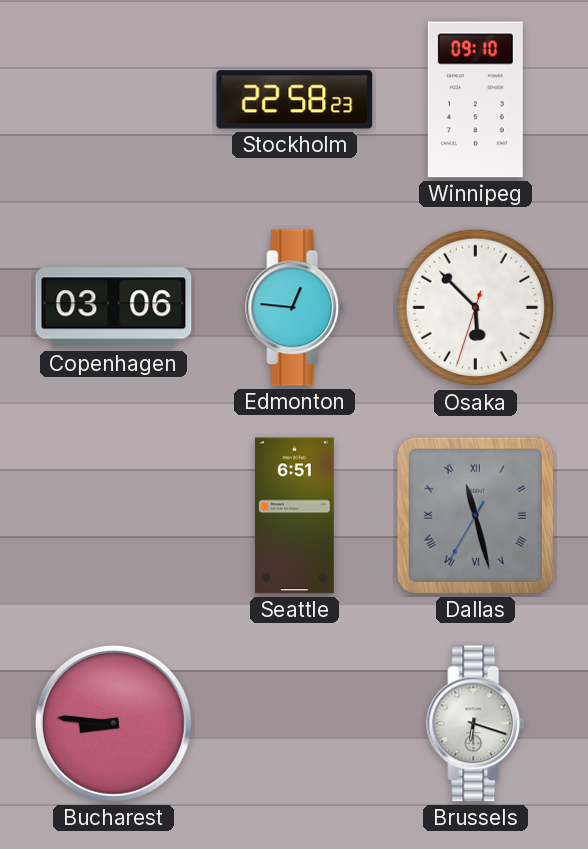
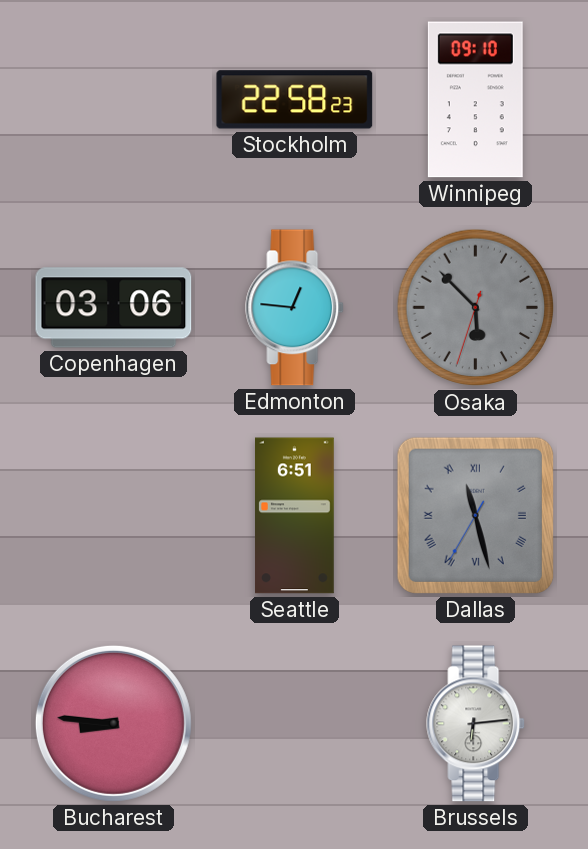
Osaka dial: white -> grey
Brussels: 6:18 -> 6:14
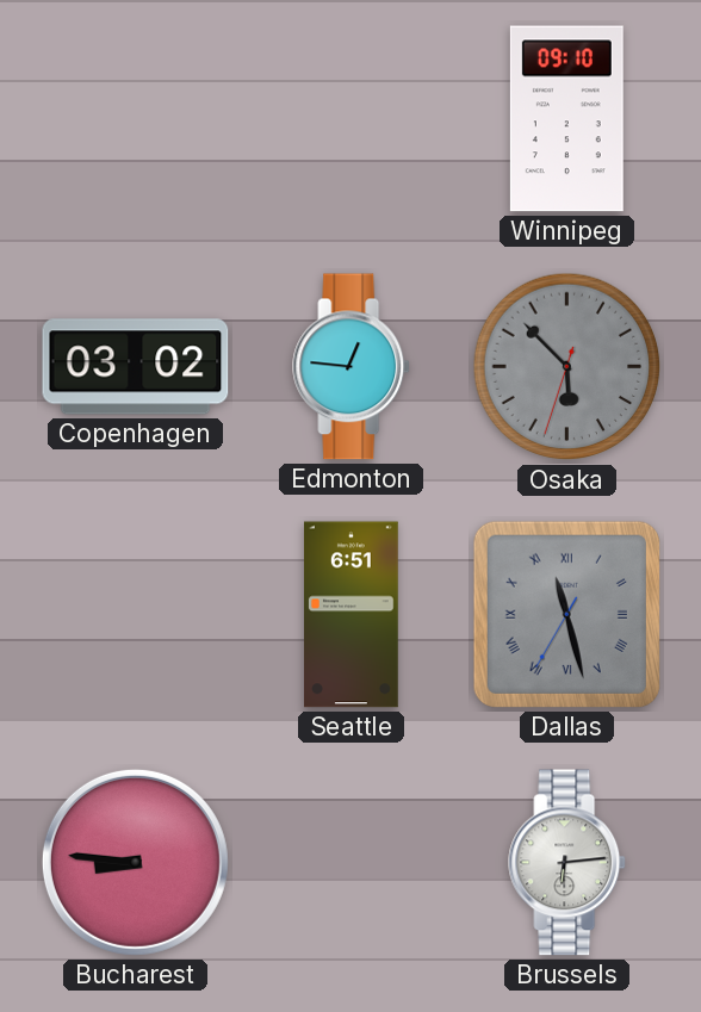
Stockholm: 22:58 -> none
Copenhagen: 03:06 -> 03:02
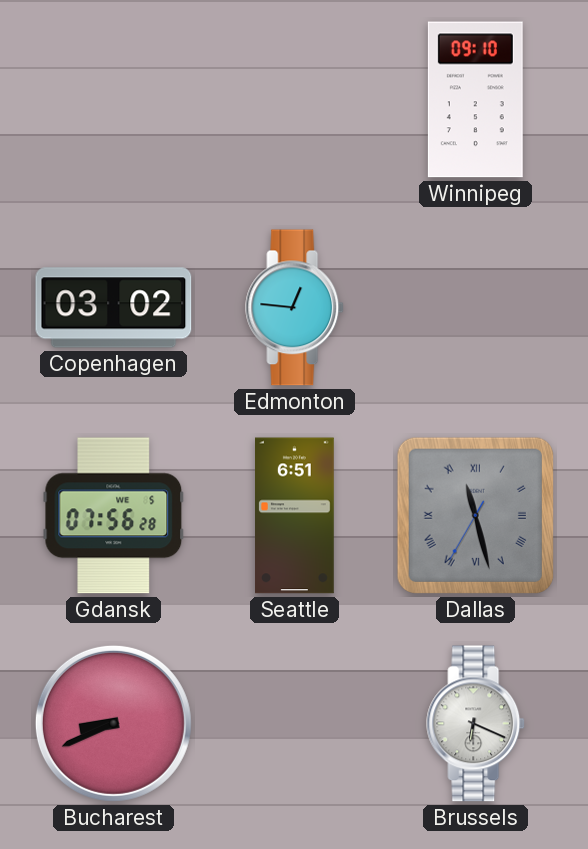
Osaka: 5:52 -> none
Gdansk: none -> 07:56
Bucharest: 8:46 -> 8:41
Brussels: 6:14 -> 6:19
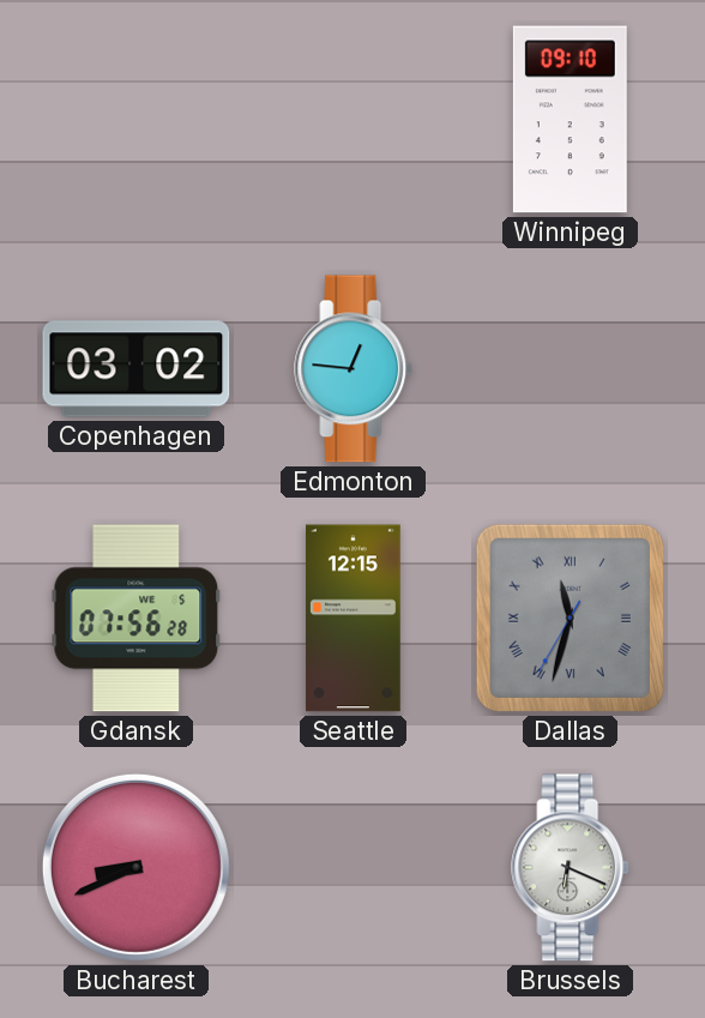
Seattle: 6:51 -> 12:15
Dallas: 11:27 -> 11:32
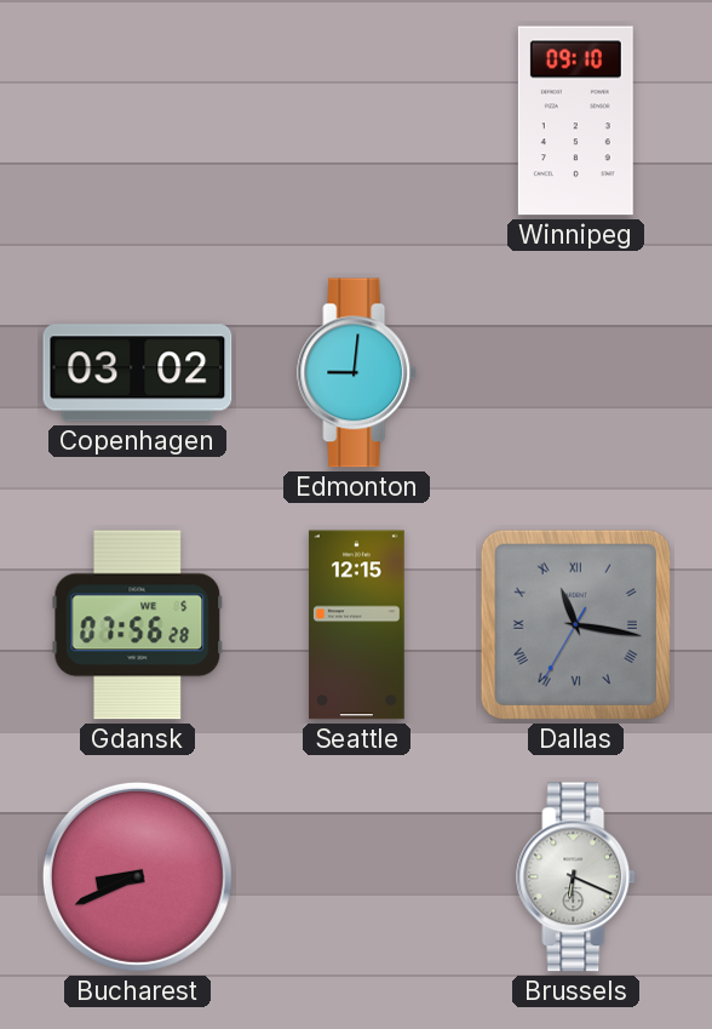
Edmonton: 12:46 -> 9:01
Dallas: 11:32 -> 11:16
